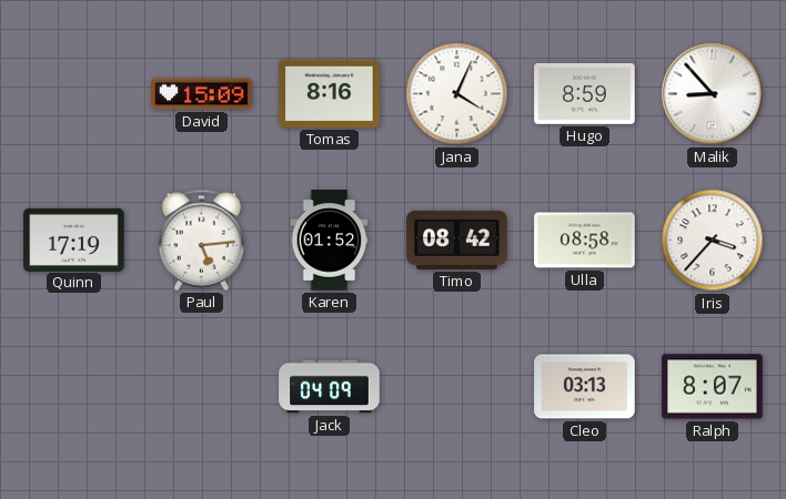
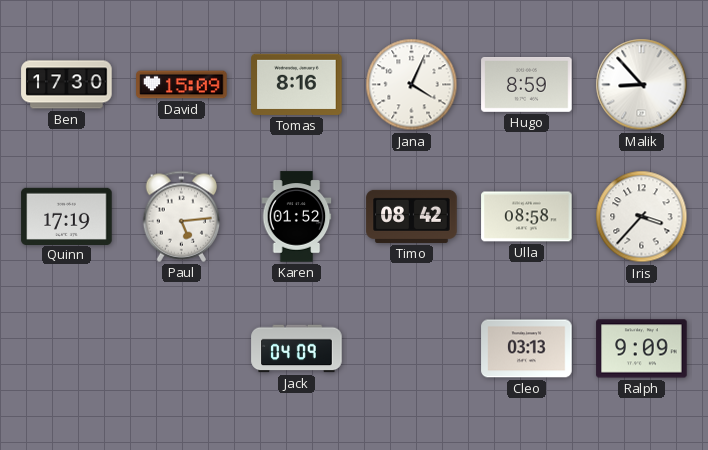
Ben: none -> 17:30
Ralph: 8:07 -> 9:09
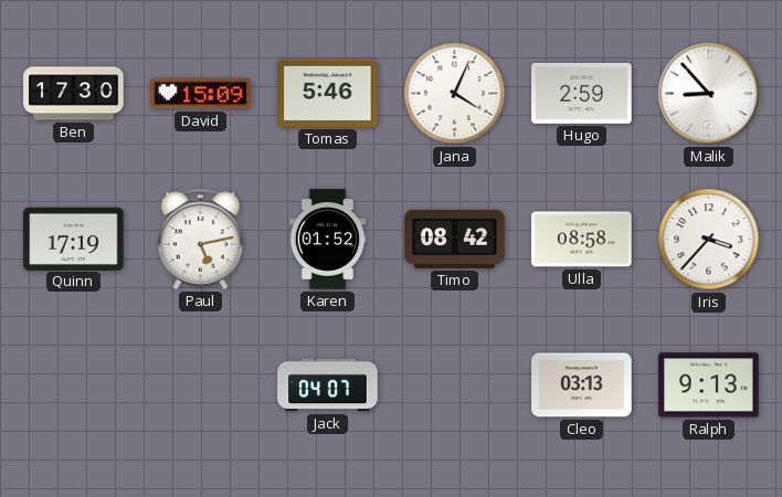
Tomas: 8:16 -> 5:46
Hugo: 8:59 -> 2:59
Paul: 5:14 -> 5:13
Jack: 04:09 -> 04:07
Ralph: 9:09 -> 9:13
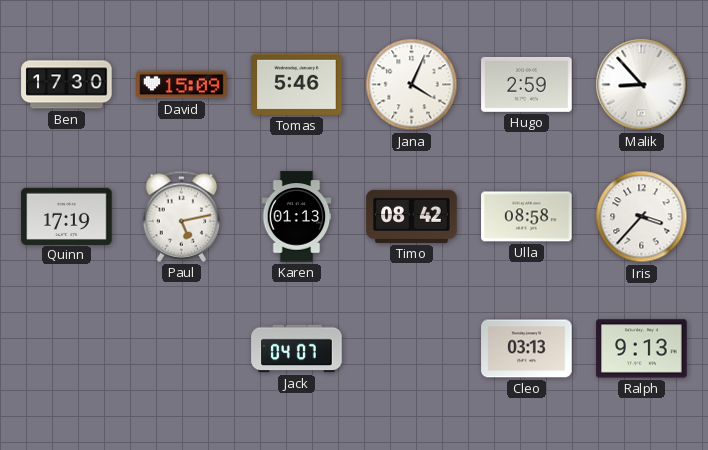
Karen: 01:52 -> 01:13
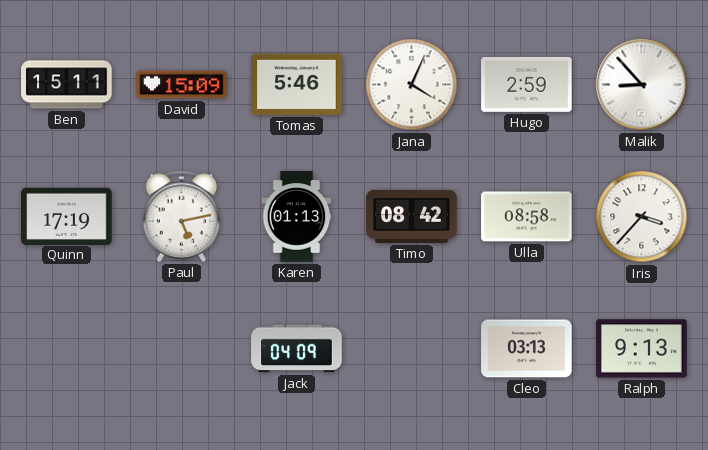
Ben: 17:30 -> 15:11
Jack: 04:07 -> 04:09
